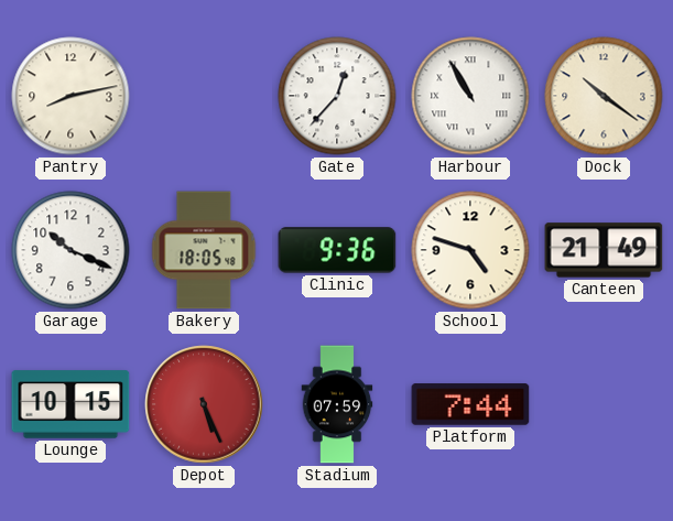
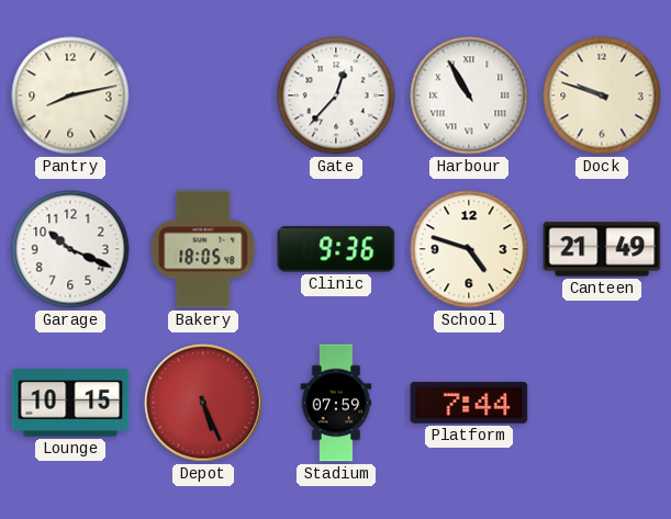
Dock: 10:21 -> 9:48
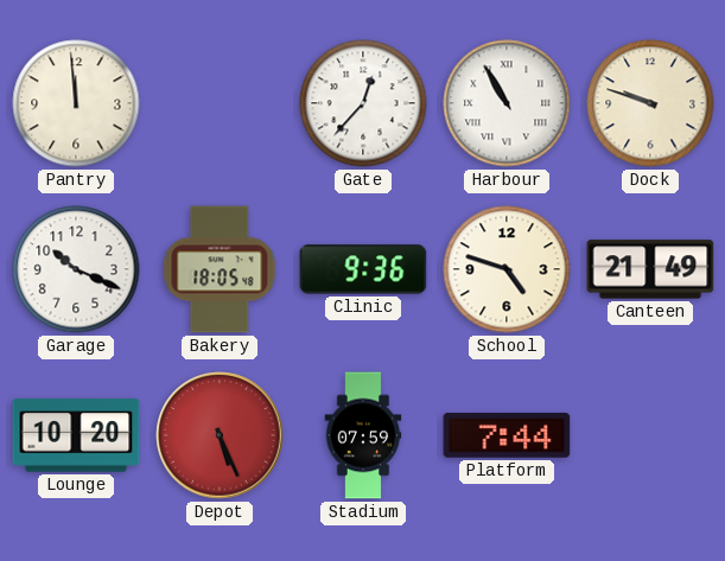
Pantry: 8:13 -> 11:59
Lounge: 10:15 -> 10:20
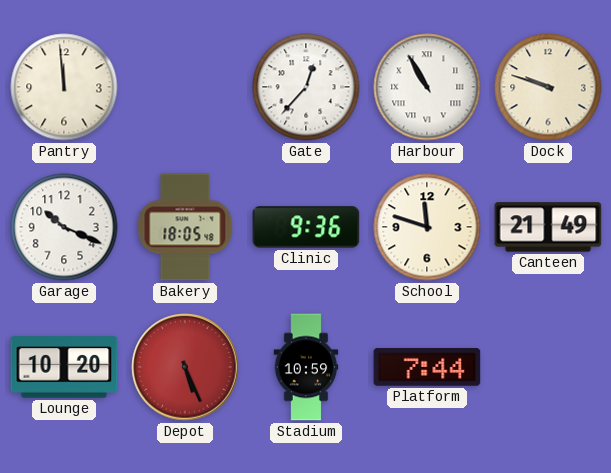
School: 4:48 -> 11:48
Stadium: 07:59 -> 10:59
